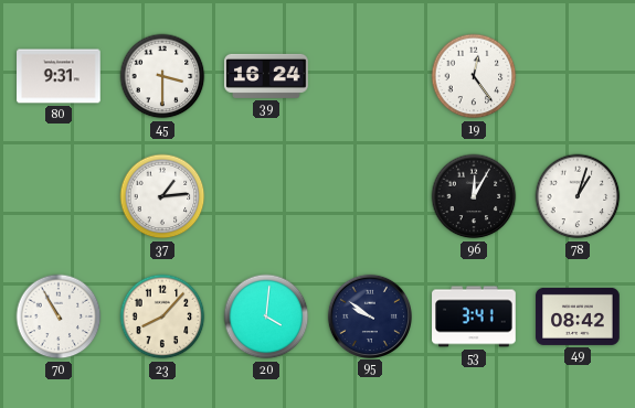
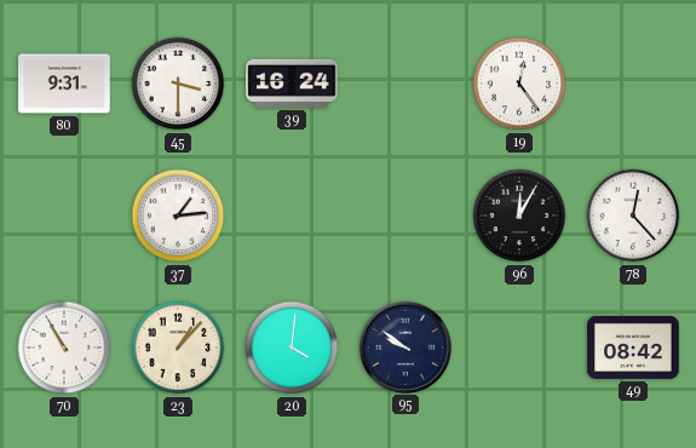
78: 1:03 -> 12:23
23: 8:07 -> 1:07
53: 3:41 -> none
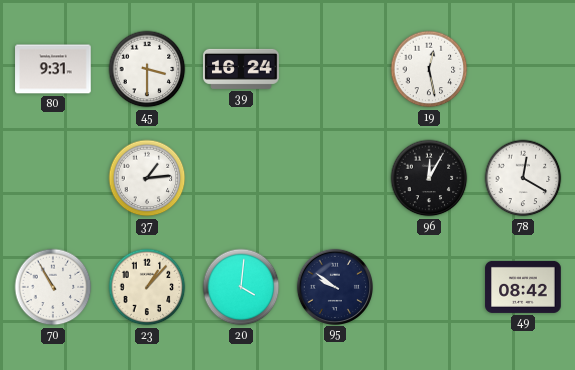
19: 12:24 -> 12:28
78: 12:23 -> 12:20
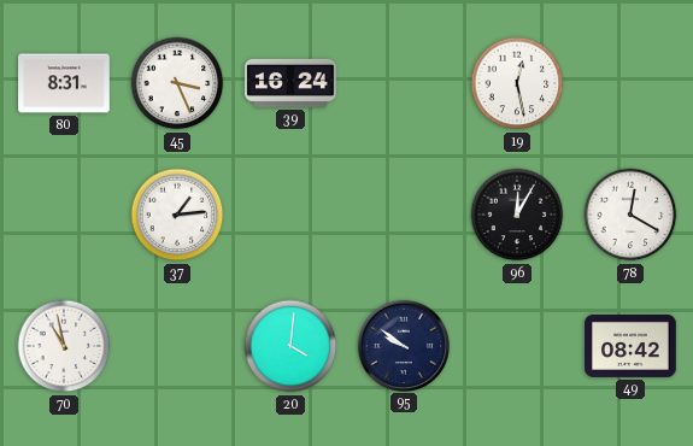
80: 9:31 -> 8:31
45: 3:30 -> 3:26
70: 10:55 -> 10:58
23: 1:07 -> none
